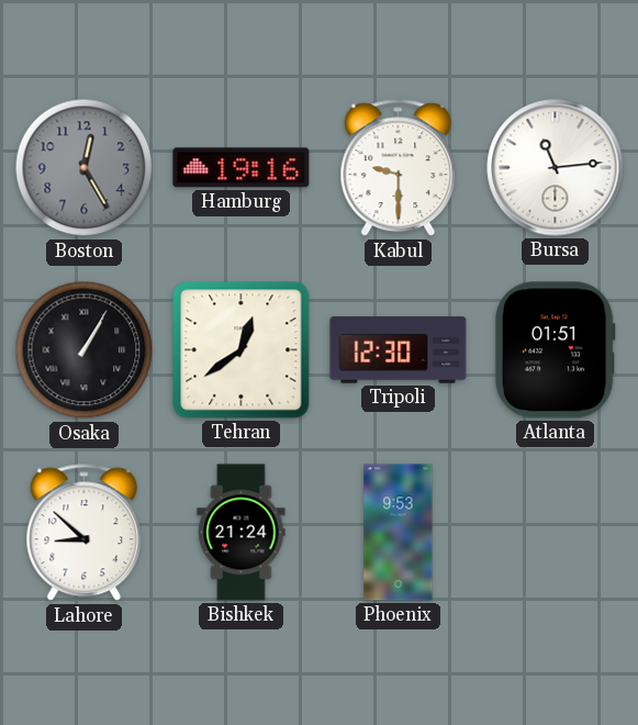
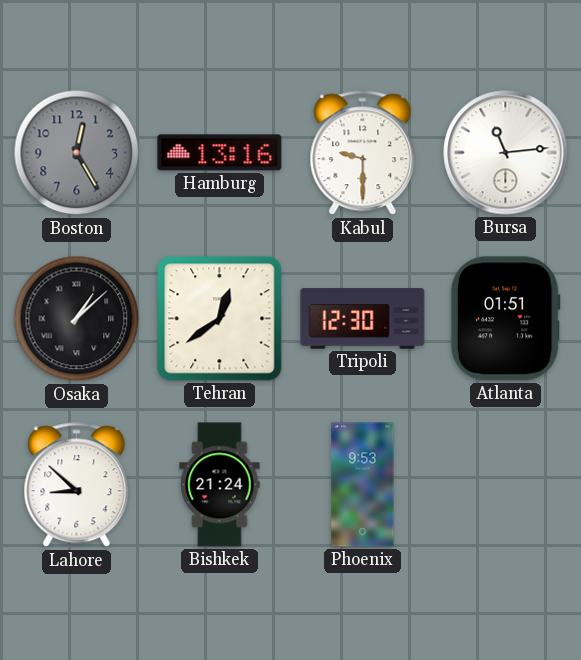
Hamburg: 19:16 -> 13:16
Osaka: 1:05 -> 1:08
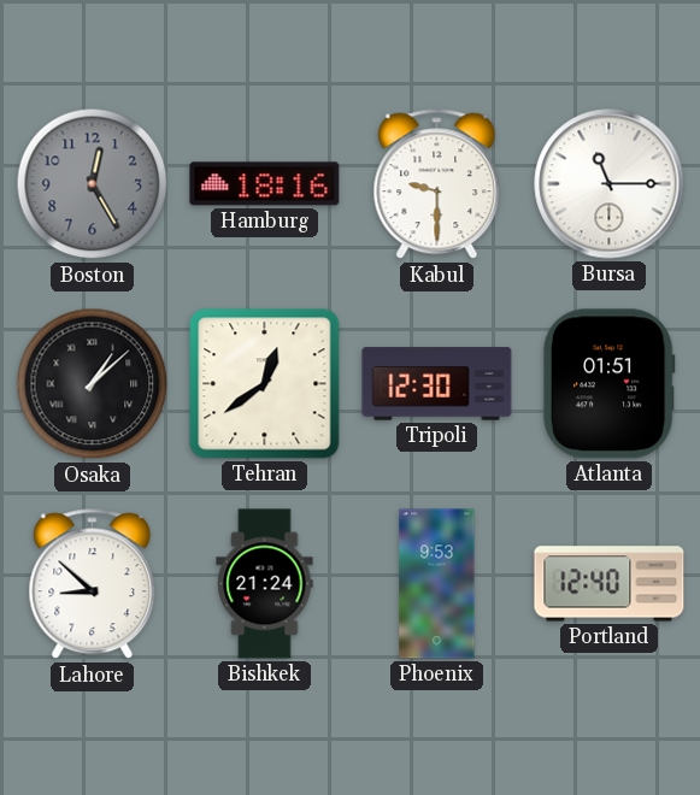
Hamburg: 13:16 -> 18:16
Bursa: 11:14 -> 11:15
Portland: none -> 12:40
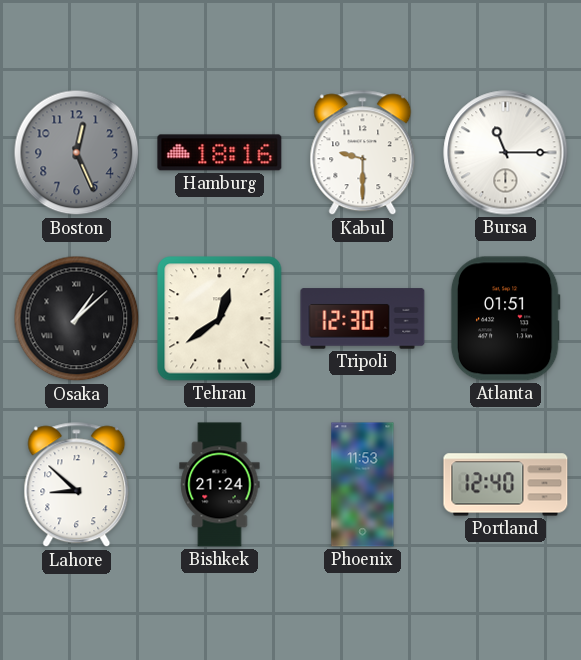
Boston: 12:25 -> 12:26
Phoenix: 9:53 -> 11:53
